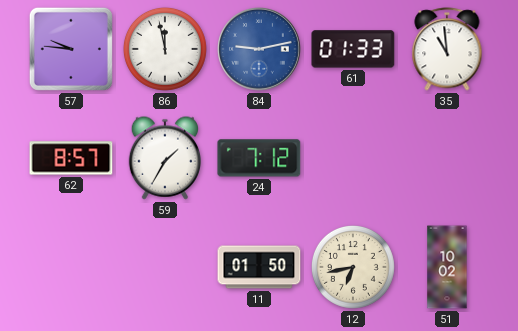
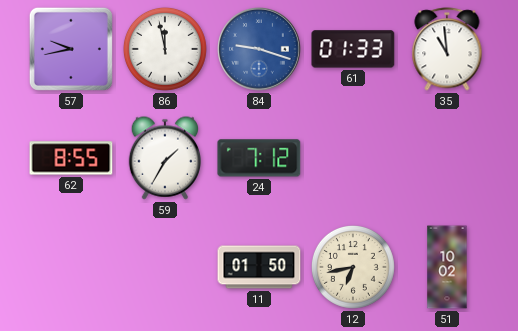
57: 9:46 -> 9:43
84: 9:13 -> 9:18
62: 8:57 -> 8:55
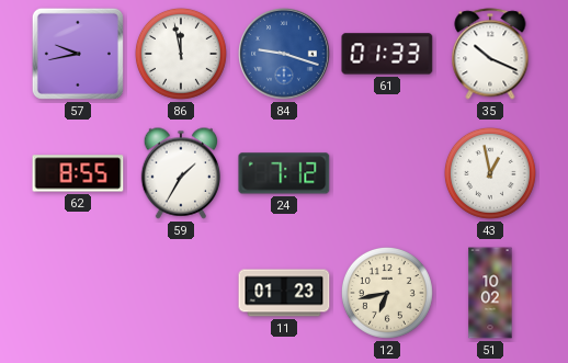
35: 10:59 -> 10:19
43: none -> 12:58
11: 01:50 -> 01:23
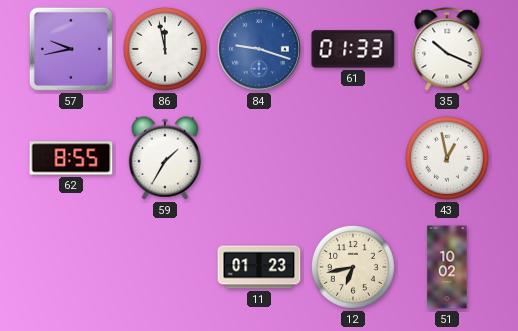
24: 7:12 -> none
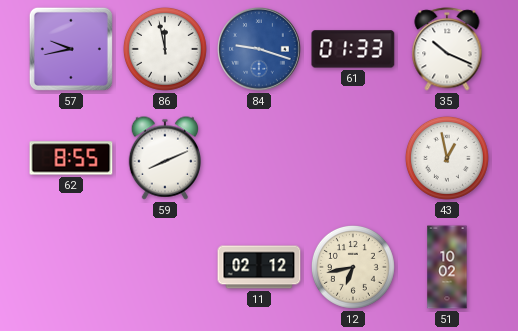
59: 1:35 -> 8:11
11: 01:23 -> 02:12
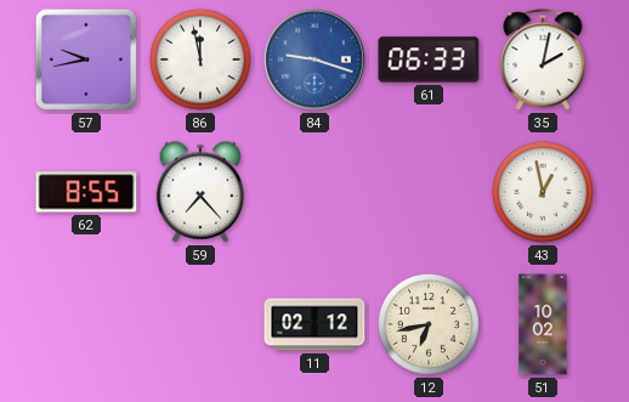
61: 01:33 -> 06:33
35: 10:19 -> 2:02
59: 8:11 -> 7:23
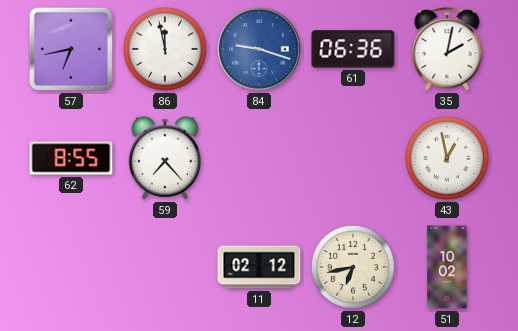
57: 9:43 -> 6:43
61: 06:33 -> 06:36
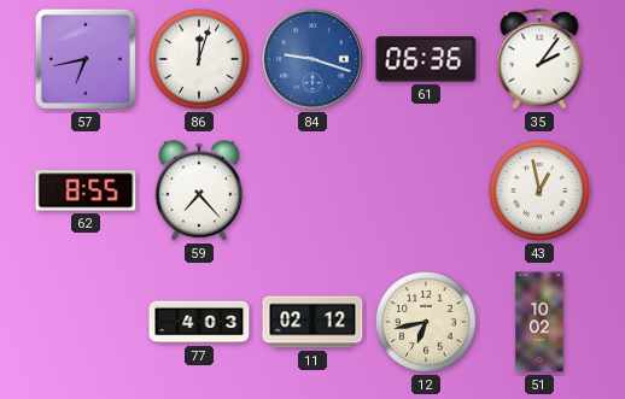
86: 11:58 -> 12:03
35: 2:02 -> 2:06
77: none -> 4:03
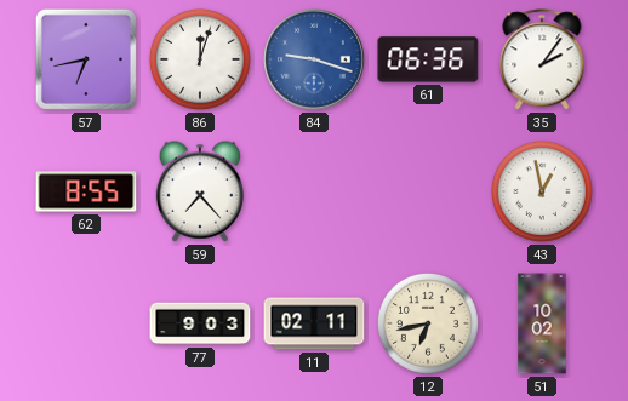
77: 4:03 -> 9:03
11: 02:12 -> 02:11
